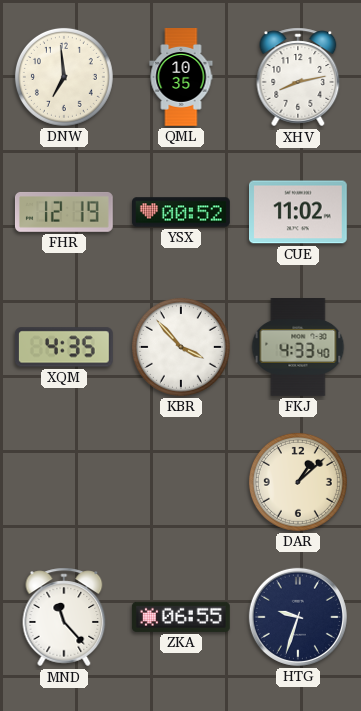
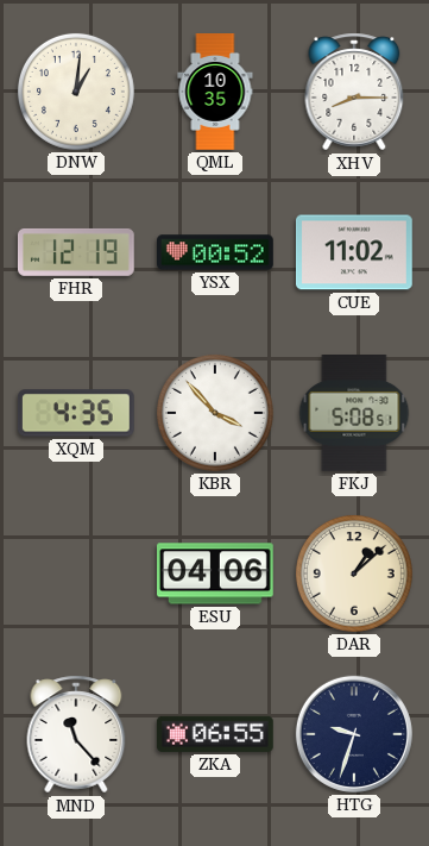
DNW: 6:59 -> 1:01
XHV: 8:13 -> 8:15
FKJ: 4:33 -> 5:08
ESU: none -> 04:06
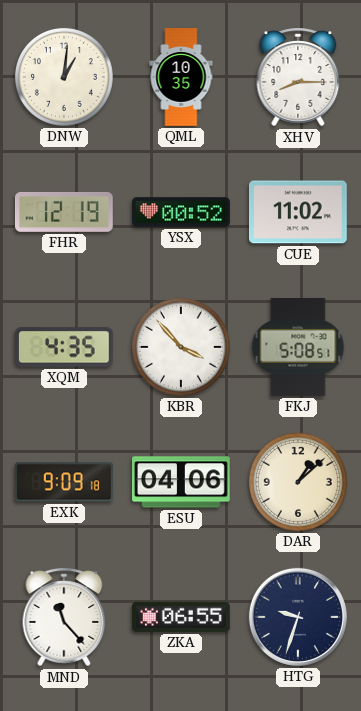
EXK: none -> 9:09
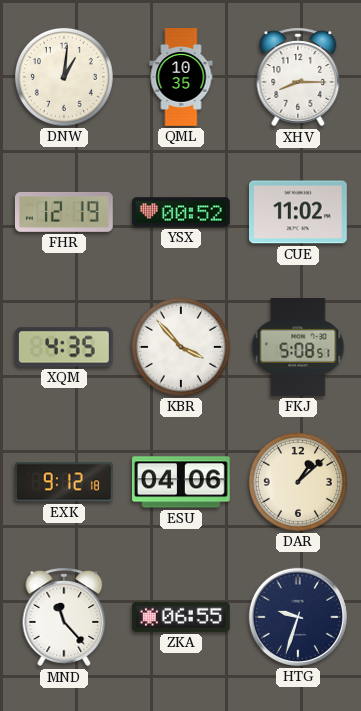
EXK: 9:09 -> 9:12
